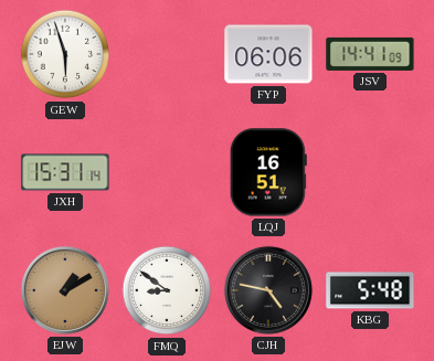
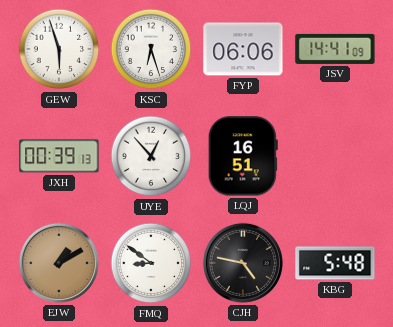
KSC: none -> 6:27
JXH: 15:31 -> 00:39
UYE: none -> 12:53
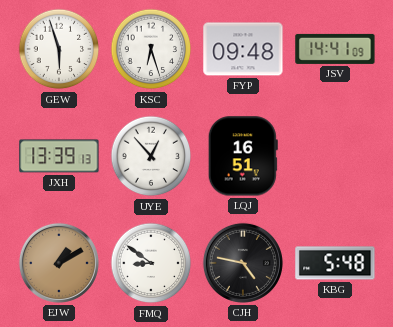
FYP: 06:06 -> 09:48
JXH: 00:39 -> 13:39
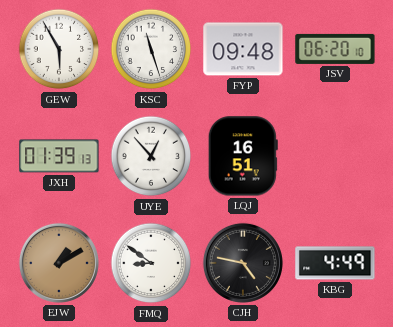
GEW: 5:57 -> 5:55
KSC: 6:27 -> 11:27
JSV: 14:41 -> 06:20
JXH: 13:39 -> 01:39
KBG: 5:48 -> 4:49
